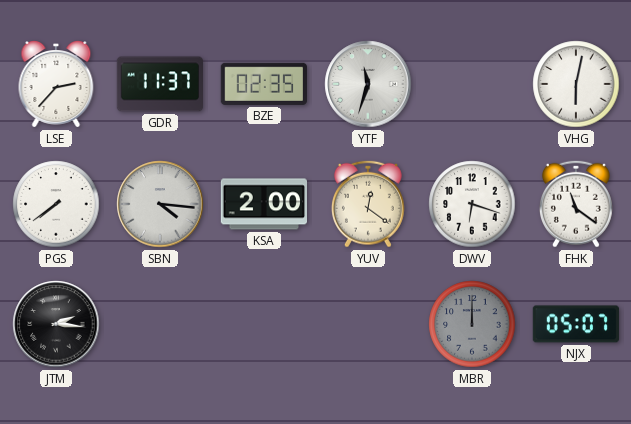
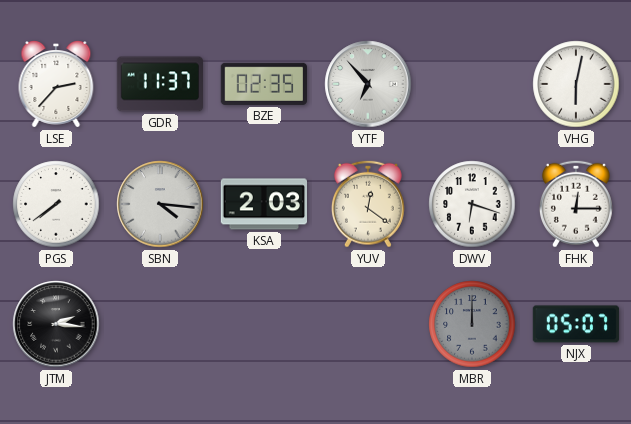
YTF: 11:33 -> 6:53
KSA: 2:00 -> 2:03
FHK: 11:21 -> 12:15
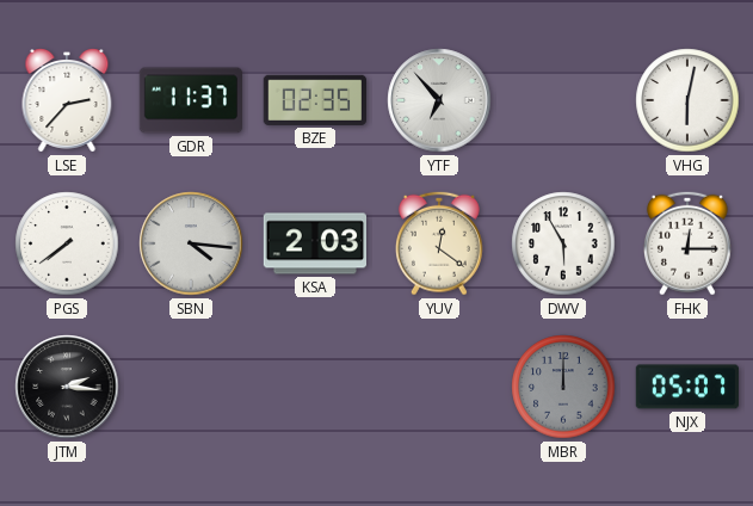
DWV: 6:18 -> 5:55
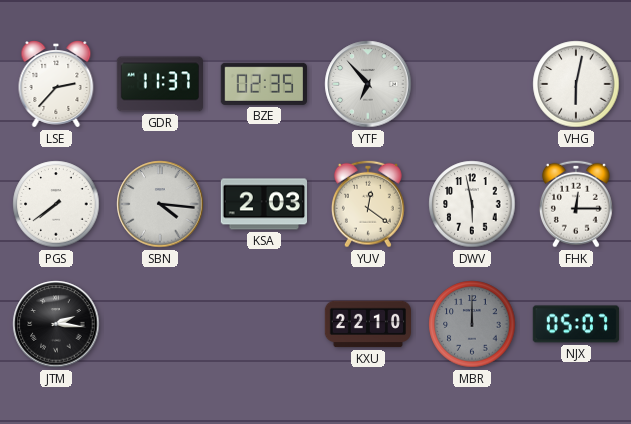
DWV: 5:55 -> 5:58
KXU: none -> 22:10
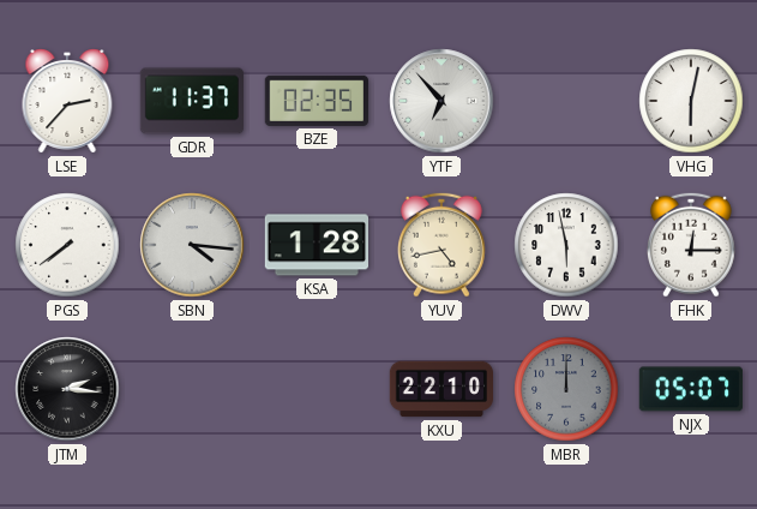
KSA: 2:03 -> 1:28
YUV: 12:21 -> 4:43
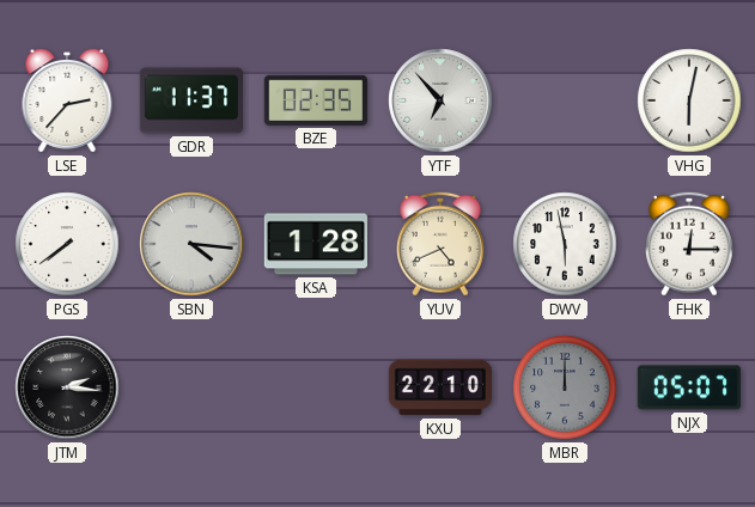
YUV: 4:43 -> 4:41
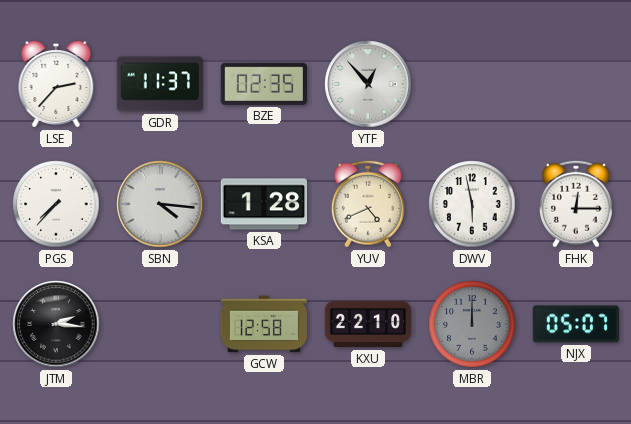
YTF: 6:53 -> 12:53
VHG: 6:02 -> none
PGS: 7:39 -> 7:37
GCW: none -> 12:58
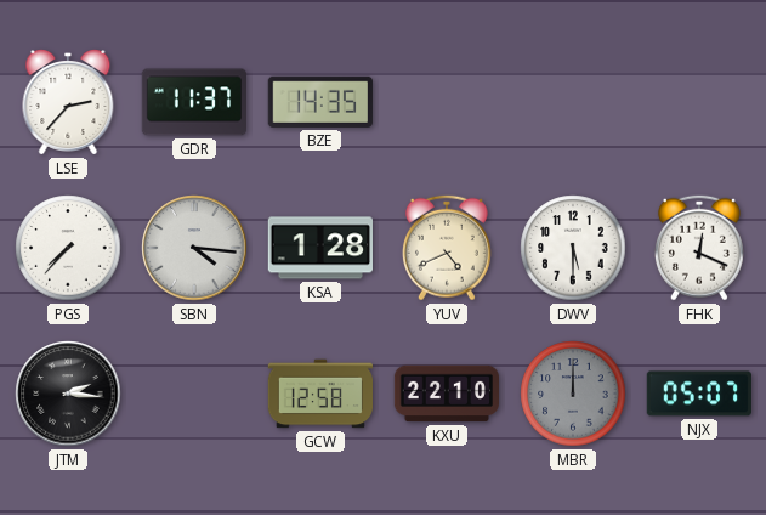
BZE: 02:35 -> 14:35
YTF: 12:53 -> none
DWV: 5:58 -> 5:30
FHK: 12:15 -> 12:19
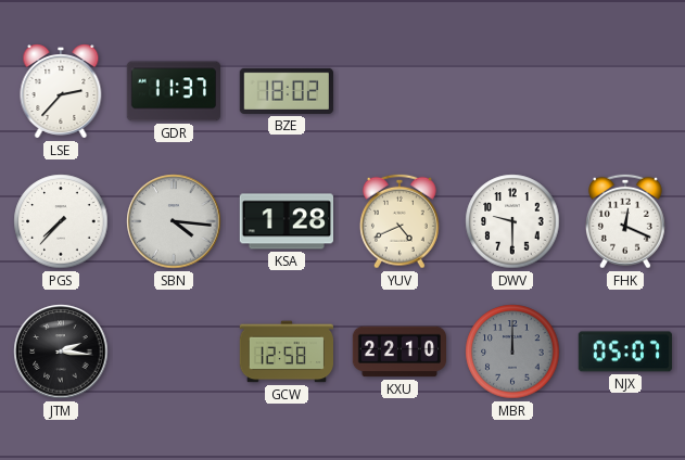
BZE: 14:35 -> 18:02
DWV: 5:30 -> 9:30
